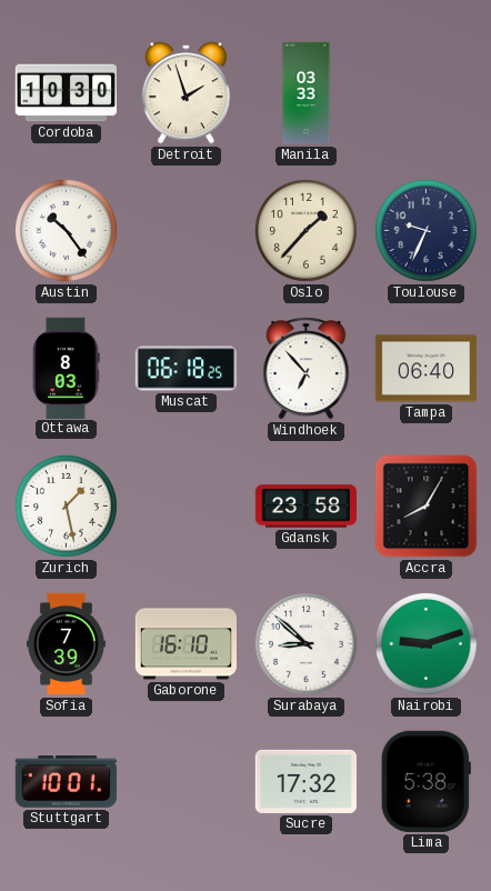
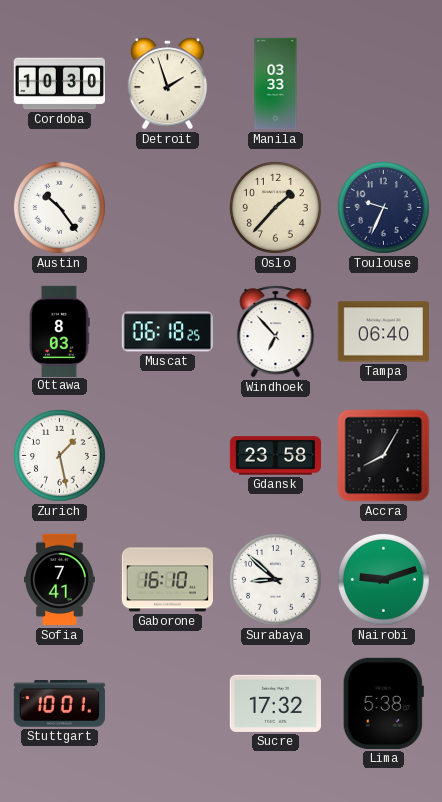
Sofia: 7:39 -> 7:41
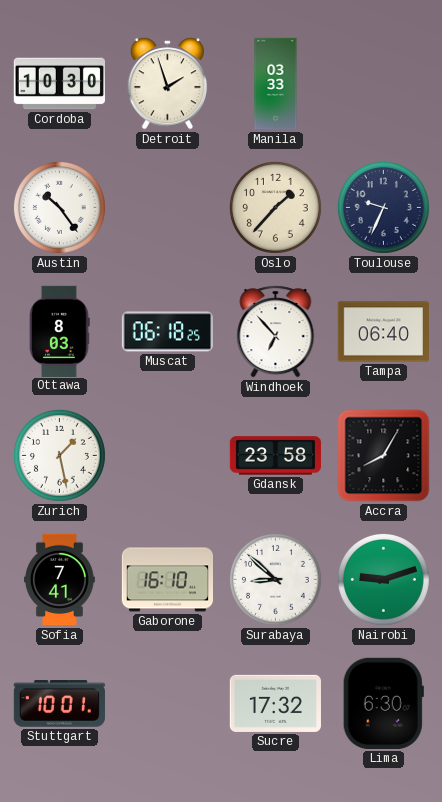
Lima: 5:38 -> 6:30
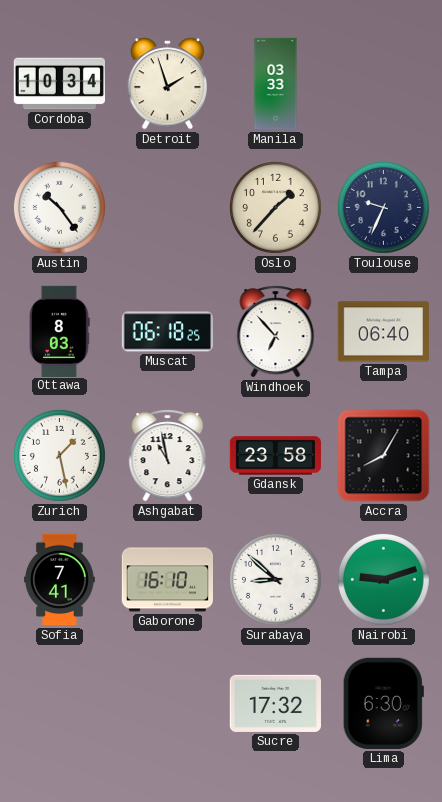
Cordoba: 10:30 -> 10:34
Ashgabat: none -> 10:58
Stuttgart: 10:01 -> none
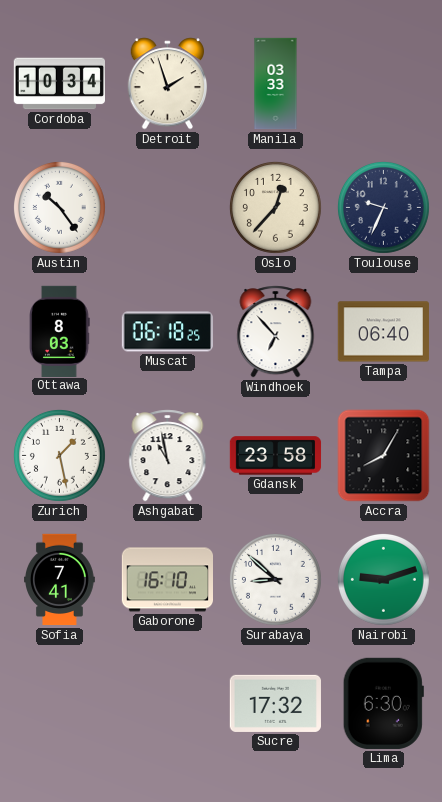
Oslo: 1:37 -> 12:37
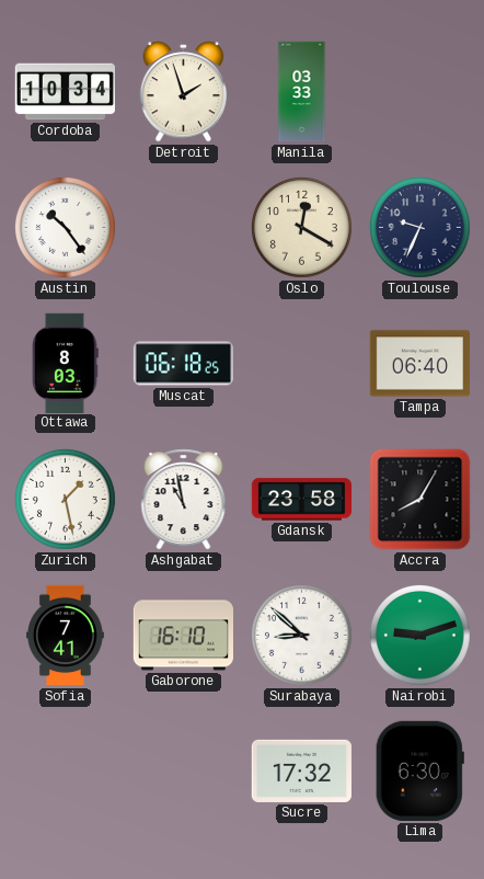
Oslo: 12:37 -> 12:20
Windhoek: 6:53 -> none
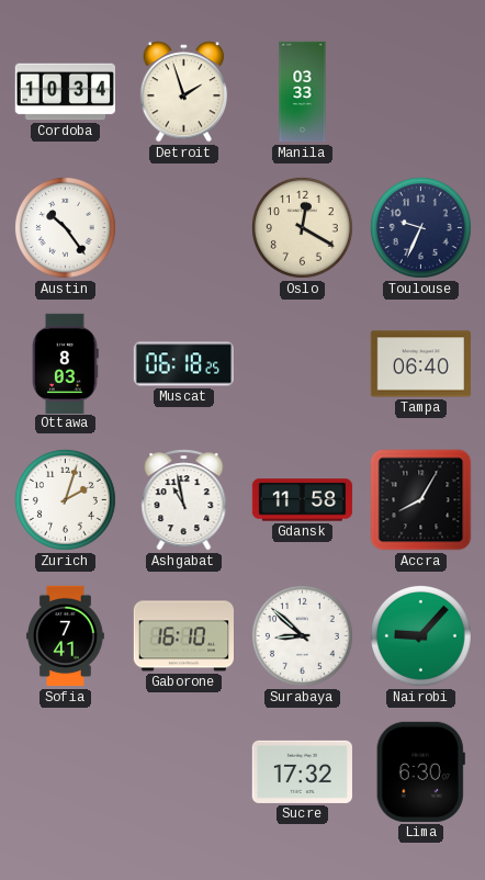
Zurich: 1:28 -> 2:03
Gdansk: 23:58 -> 11:58
Nairobi: 9:12 -> 9:07
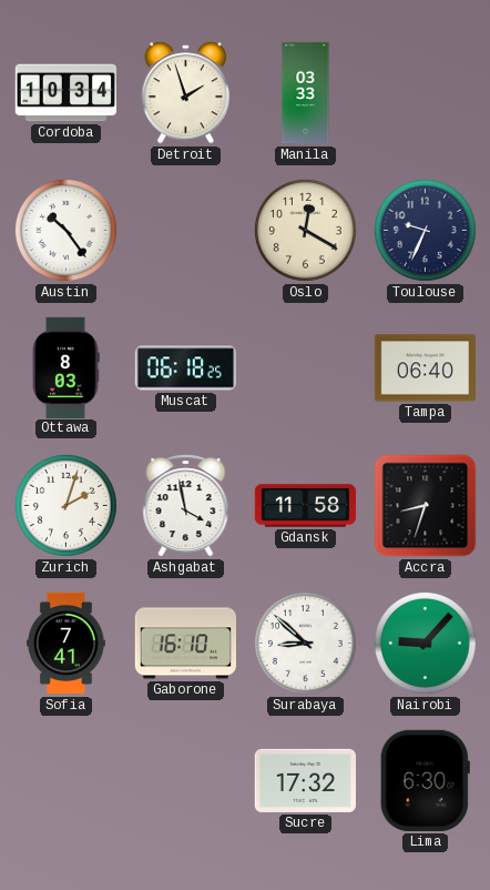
Ashgabat: 10:58 -> 3:58
Accra: 8:05 -> 8:33
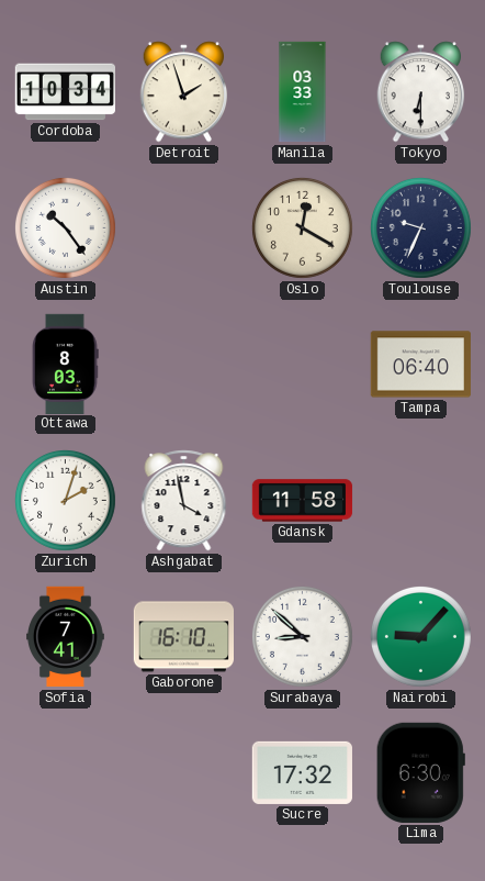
Tokyo: none -> 6:30
Muscat: 06:18 -> none
Accra: 8:33 -> none
